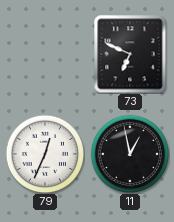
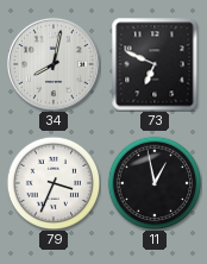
34: none -> 8:02
79: 12:34 -> 3:34
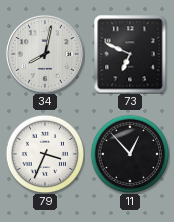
11: 12:58 -> 12:53
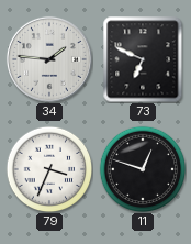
34: 8:02 -> 1:46
11: 12:53 -> 12:48
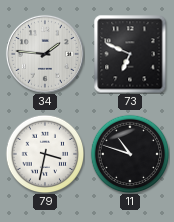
79: 3:34 -> 3:32
11: 12:48 -> 10:48
